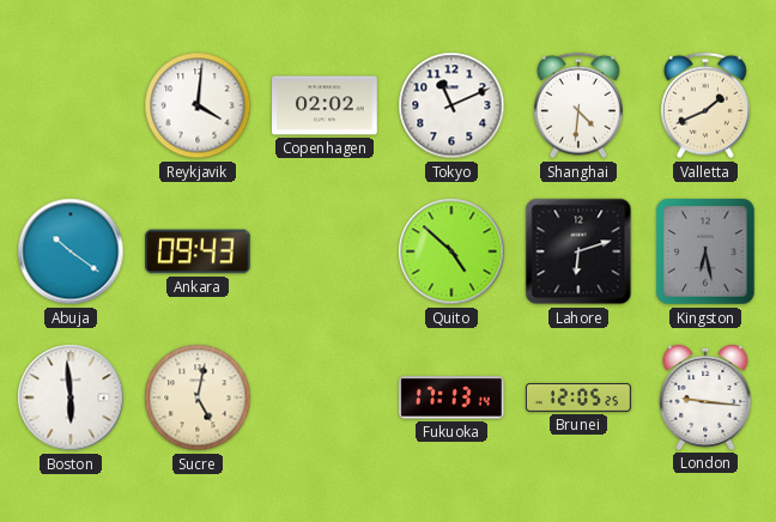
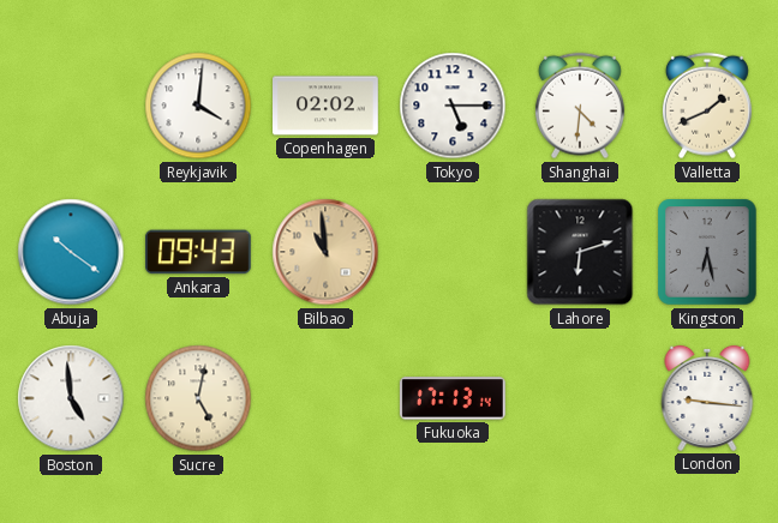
Tokyo: 11:11 -> 5:15
Bilbao: none -> 10:59
Quito: 4:52 -> none
Boston: 5:59 -> 4:59
Brunei: 12:05 -> none
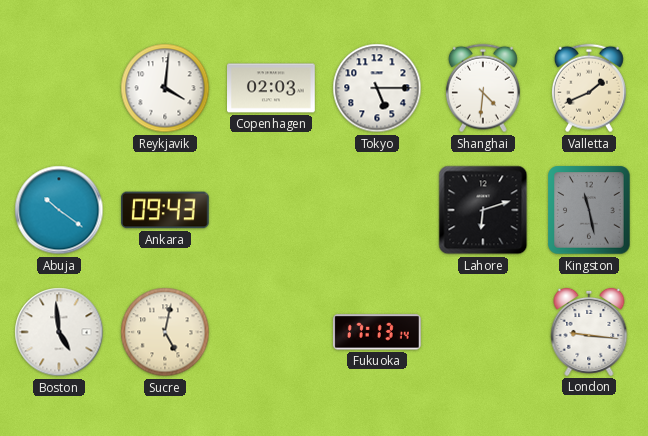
Copenhagen: 02:02 -> 02:03
Bilbao: 10:59 -> none
Kingston: 6:28 -> 11:28
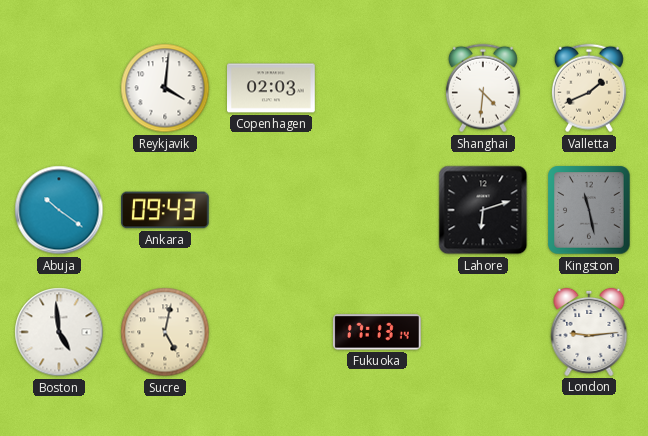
Tokyo: 5:15 -> none
London: 9:16 -> 9:14
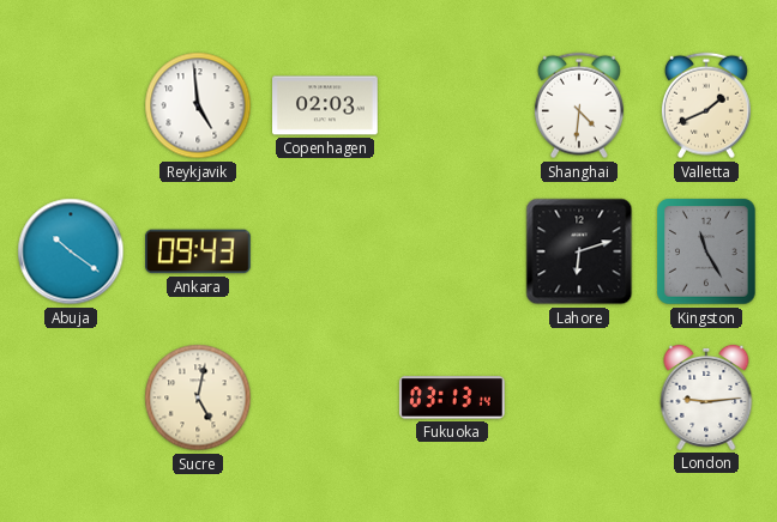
Reykjavik: 4:01 -> 4:59
Kingston: 11:28 -> 11:25
Boston: 4:59 -> none
Fukuoka: 17:13 -> 03:13
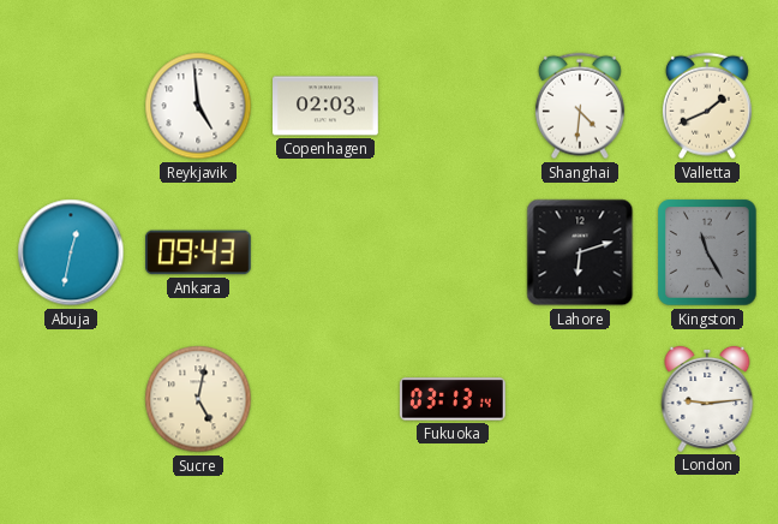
Abuja: 10:21 -> 12:32
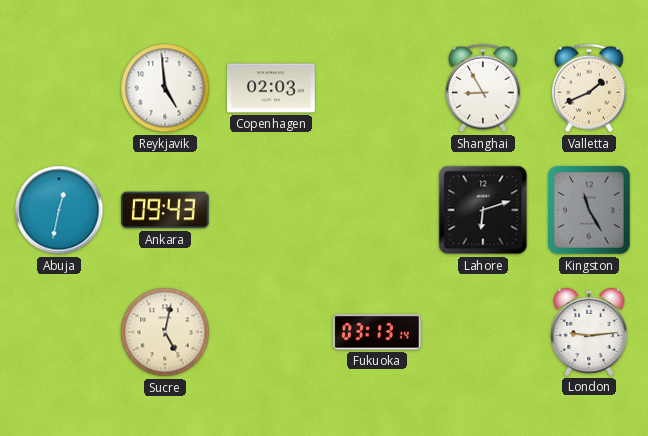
Shanghai: 4:31 -> 8:55
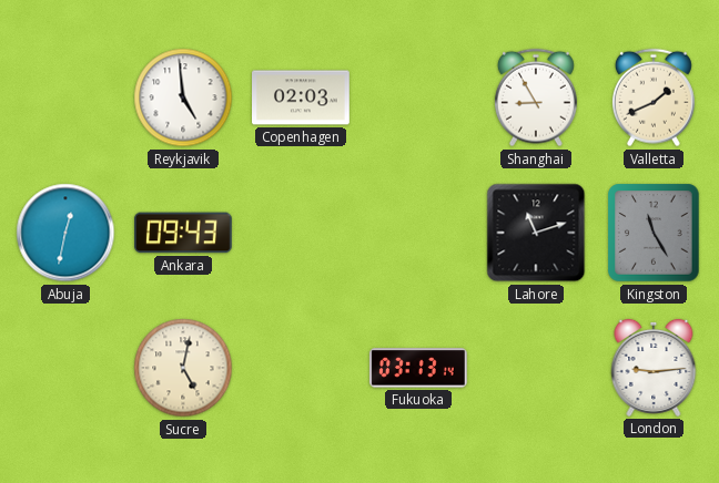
Lahore: 6:12 -> 11:12
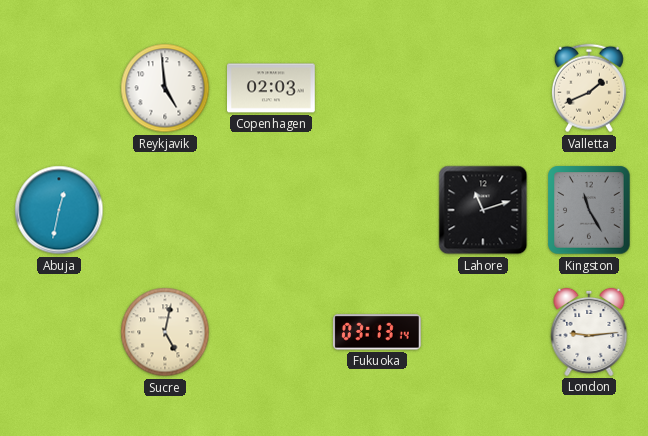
Shanghai: 8:55 -> none
Ankara: 09:43 -> none
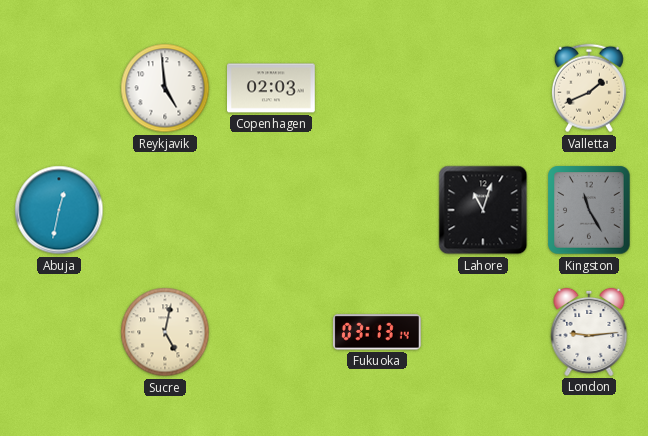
Lahore: 11:12 -> 11:03
